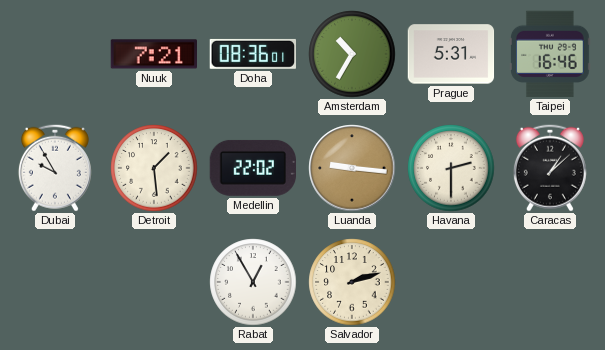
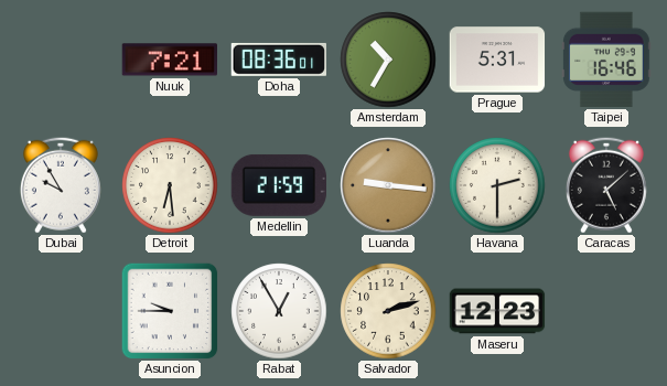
Detroit: 1:29 -> 6:29
Medellin: 22:02 -> 21:59
Caracas: 1:08 -> 5:08
Asuncion: none -> 9:45
Maseru: none -> 12:23
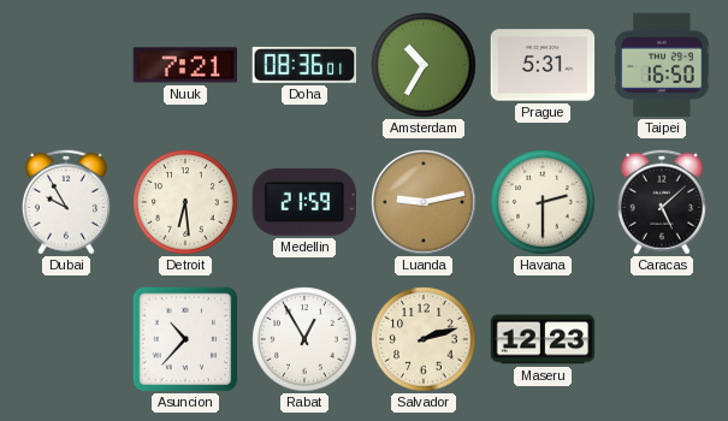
Taipei: 16:46 -> 16:50
Luanda: 9:16 -> 9:13
Asuncion: 9:45 -> 10:37
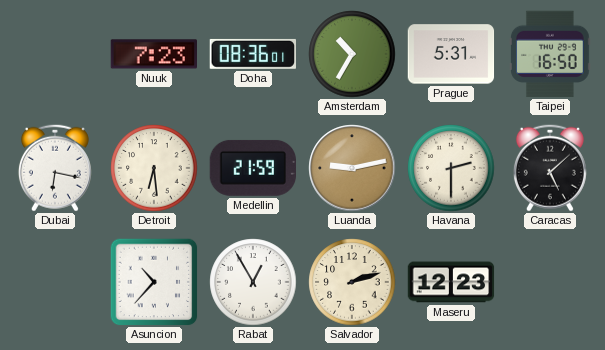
Nuuk: 7:21 -> 7:23
Dubai: 9:55 -> 6:17
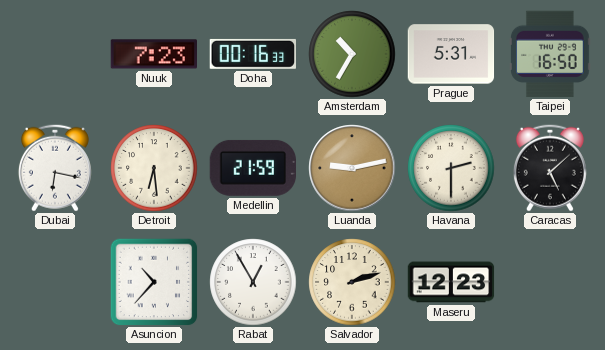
Doha: 08:36 -> 00:16
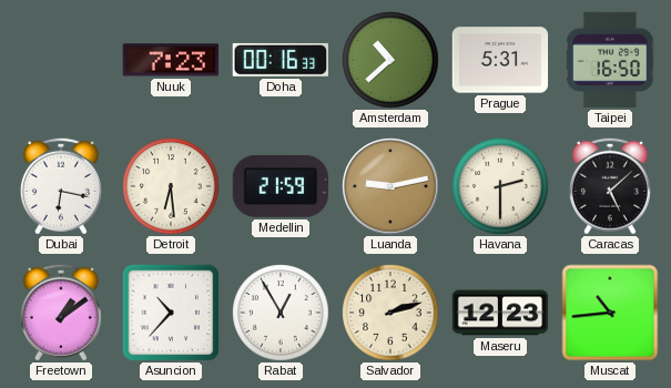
Amsterdam: 10:35 -> 10:38
Freetown: none -> 1:09
Muscat: none -> 10:44
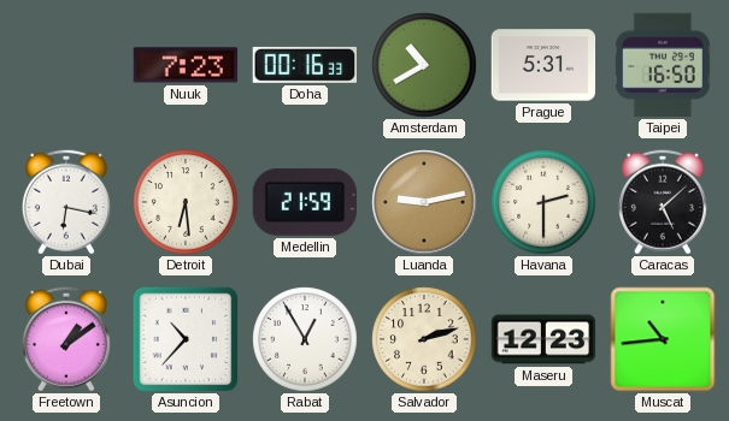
Amsterdam: 10:38 -> 10:40
